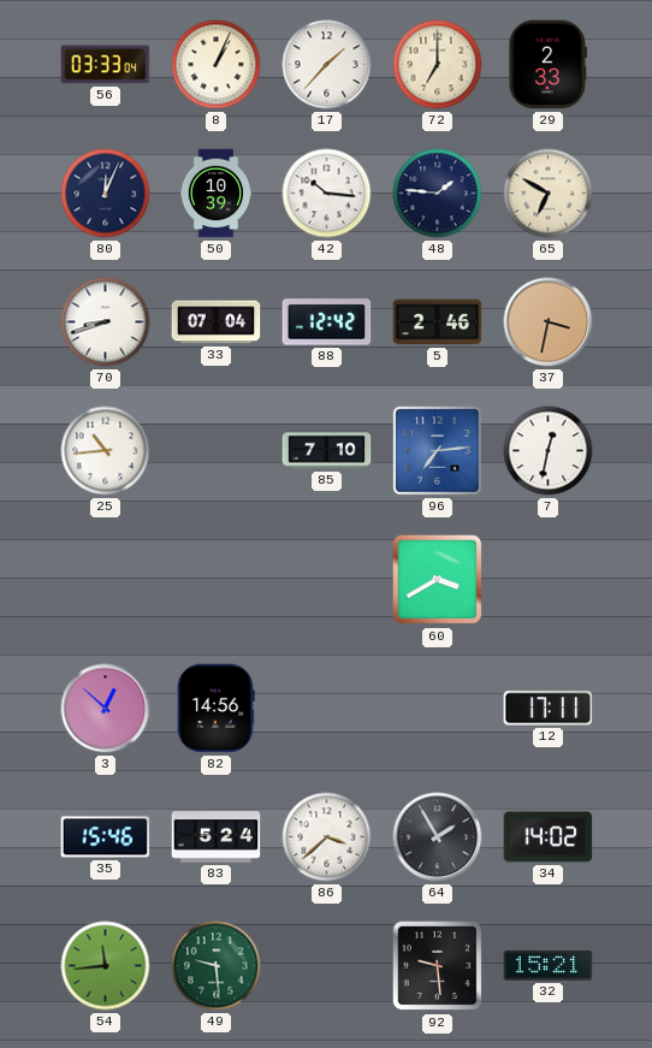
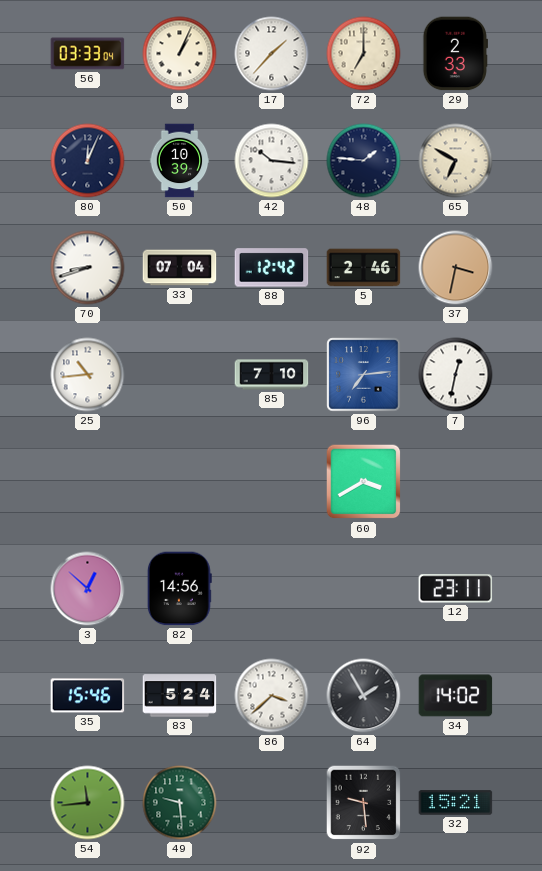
12: 17:11 -> 23:11
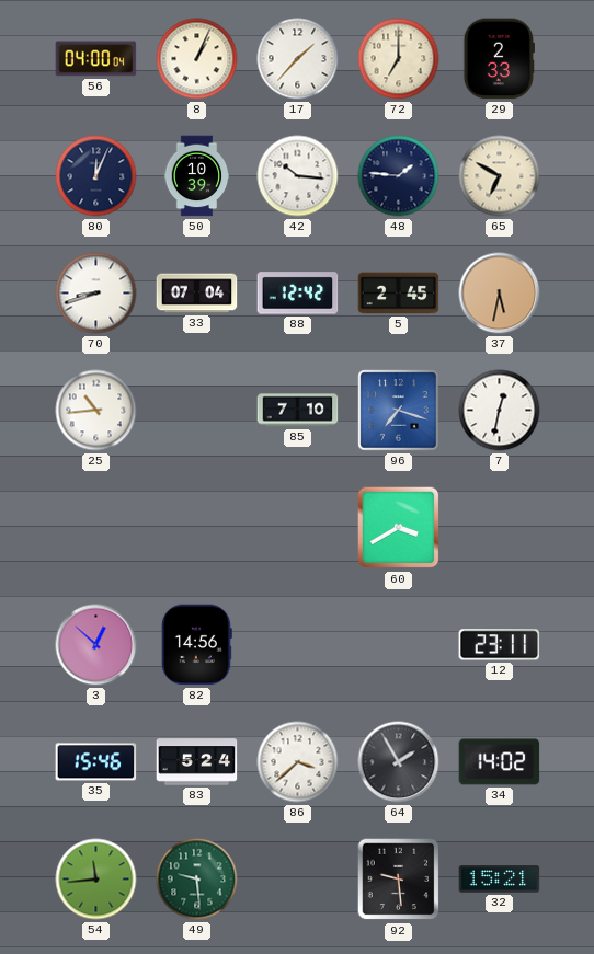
56: 03:33 -> 04:00
5: 2:46 -> 2:45
37: 3:32 -> 5:32
96: 7:14 -> 7:18
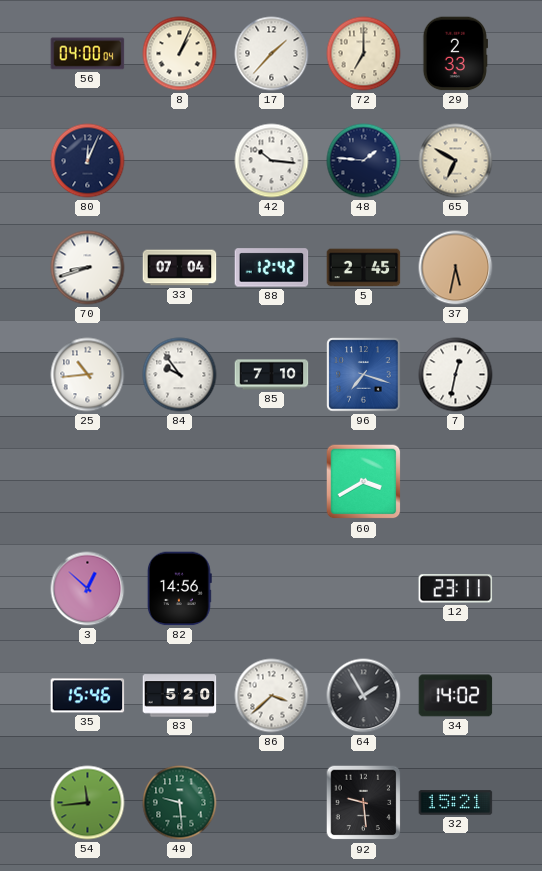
50: 10:39 -> none
84: none -> 9:54
83: 5:24 -> 5:20
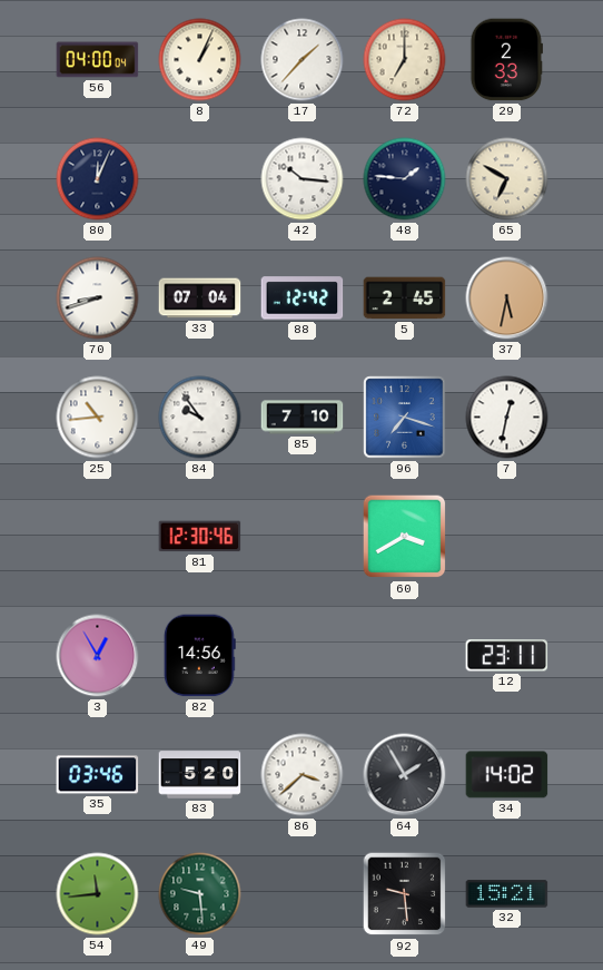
81: none -> 12:30
3: 12:52 -> 12:55
35: 15:46 -> 03:46
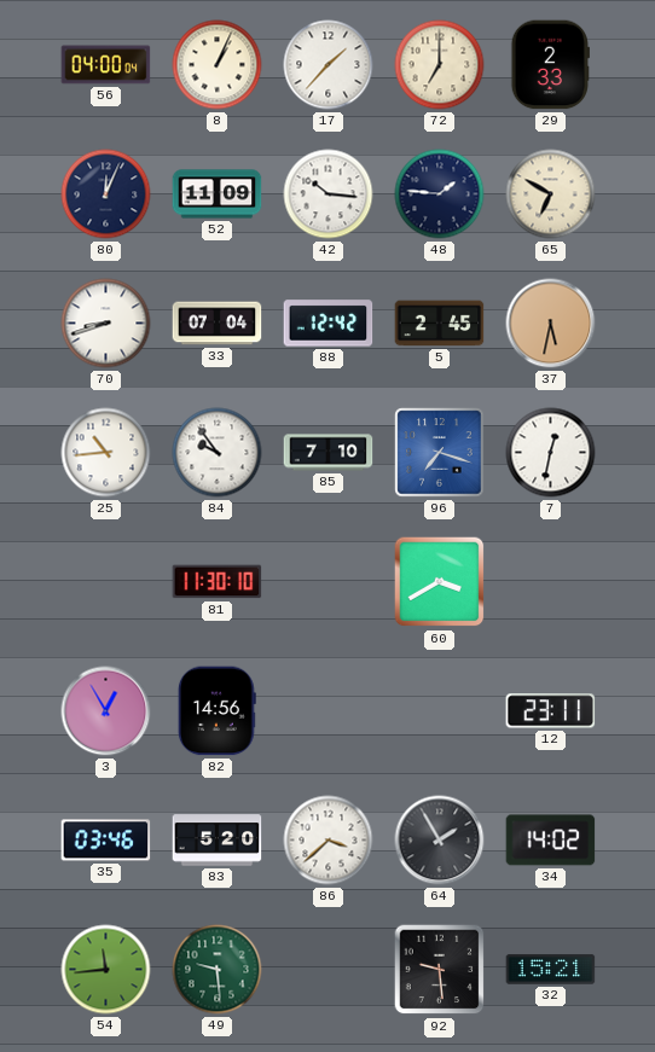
52: none -> 11:09
81: 12:30 -> 11:30
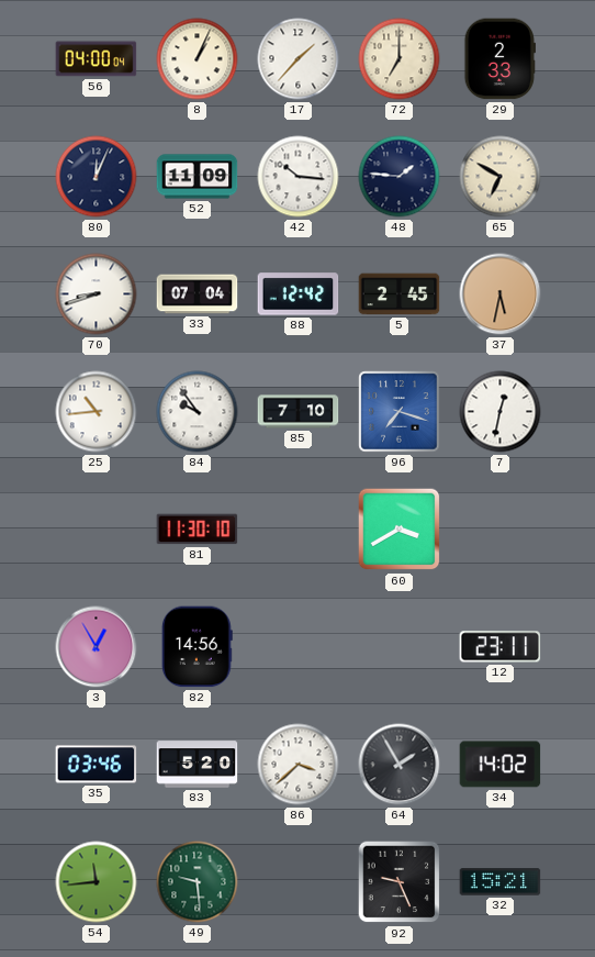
92: 9:29 -> 9:26
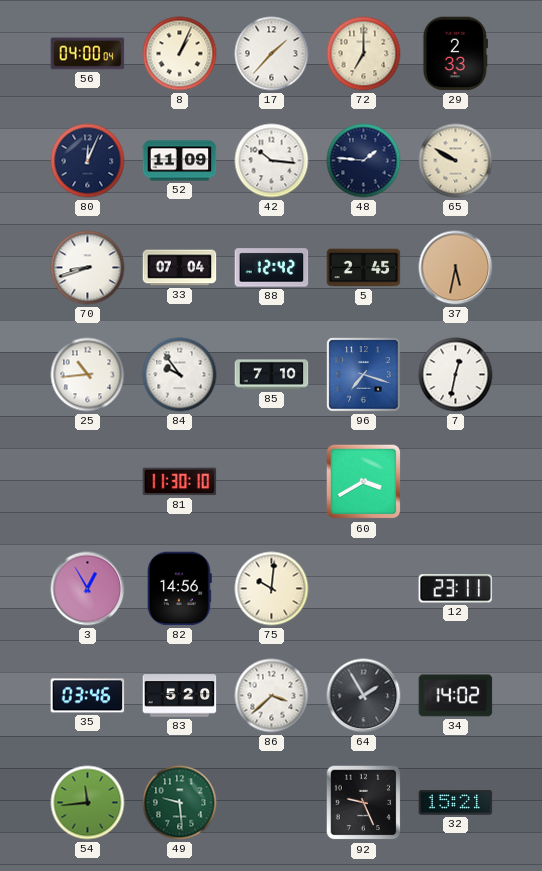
65: 6:50 -> 9:50
75: none -> 10:01
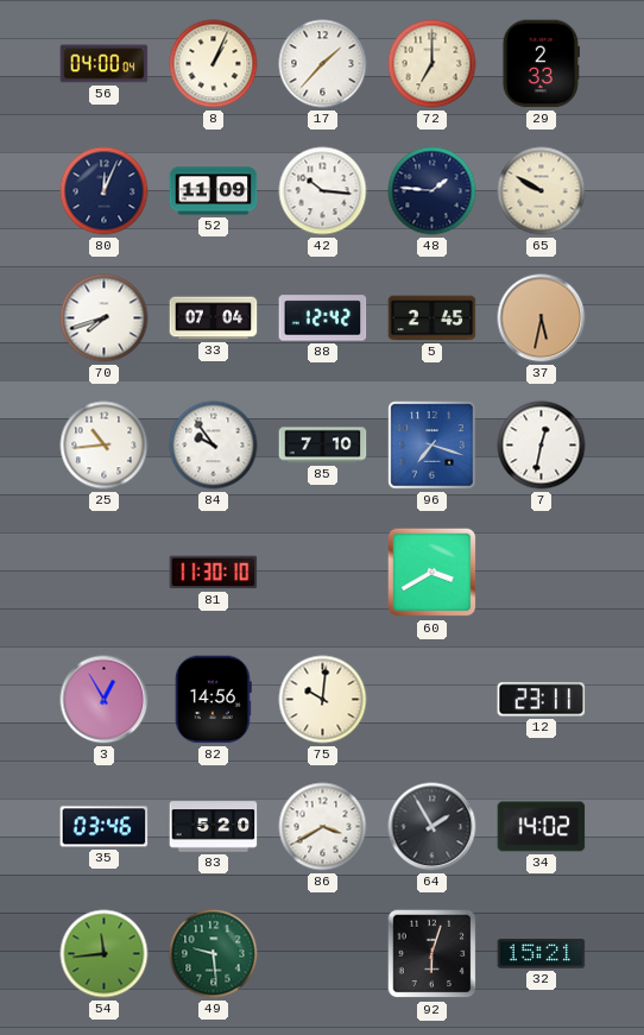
70: 8:42 -> 7:42
86: 3:38 -> 3:40
92: 9:26 -> 6:03
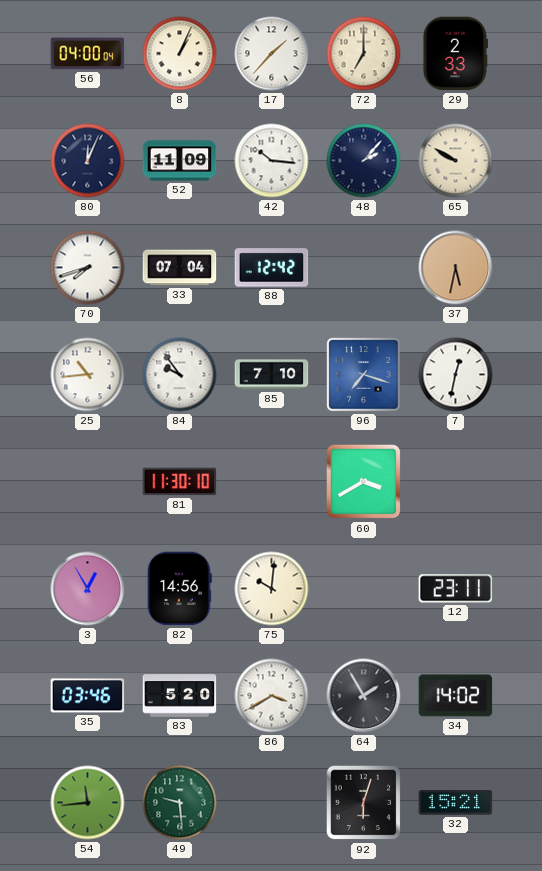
48: 1:46 -> 2:07
5: 2:45 -> none
